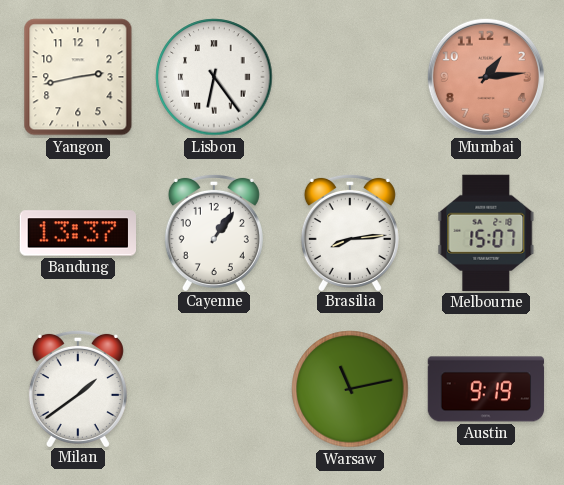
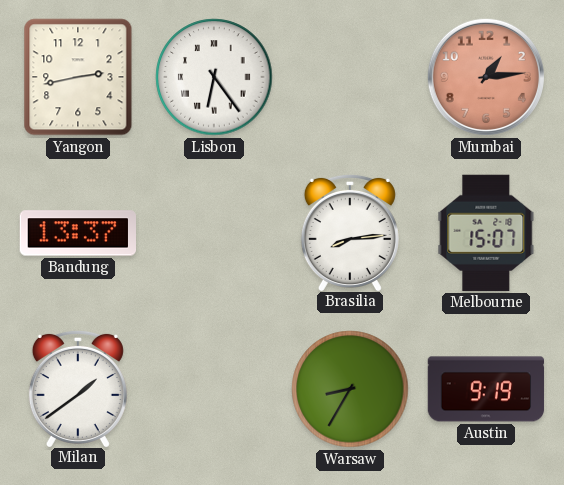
Cayenne: 1:06 -> none
Warsaw: 11:13 -> 8:35
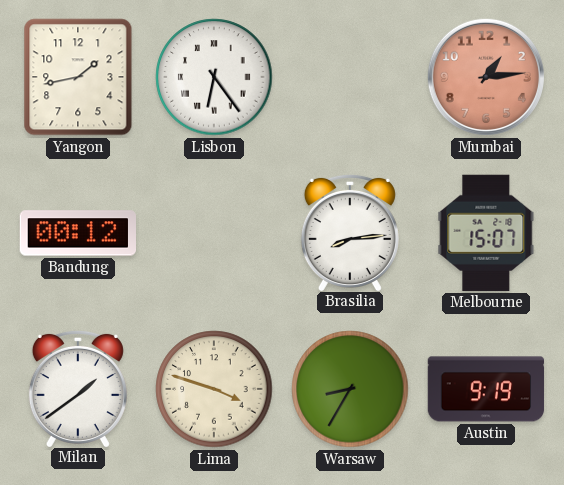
Yangon: 2:43 -> 1:43
Bandung: 13:37 -> 00:12
Lima: none -> 3:48
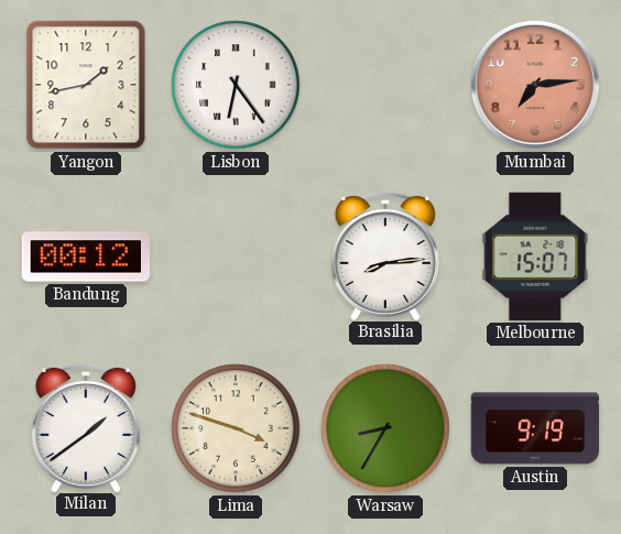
Mumbai: 1:14 -> 7:14
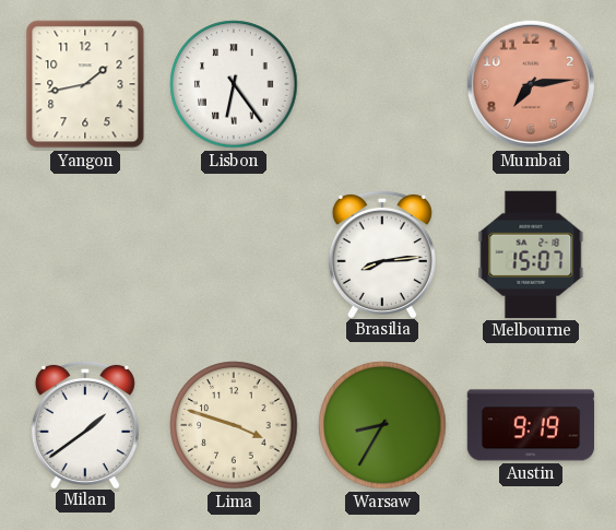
Bandung: 00:12 -> none
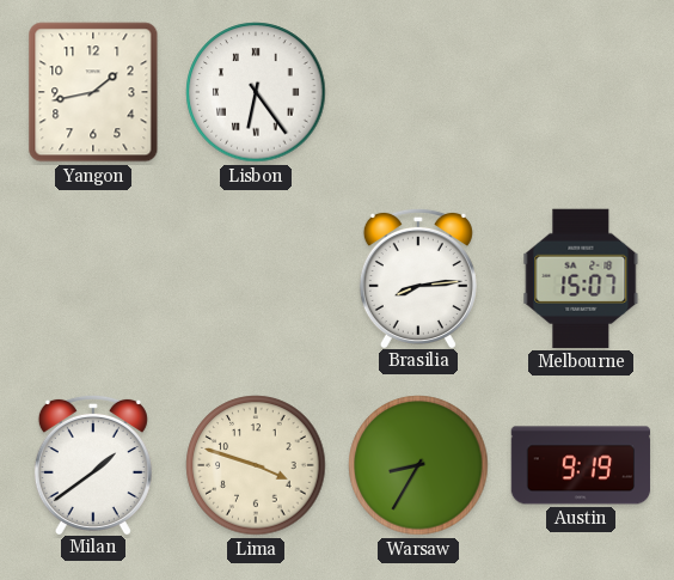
Mumbai: 7:14 -> none
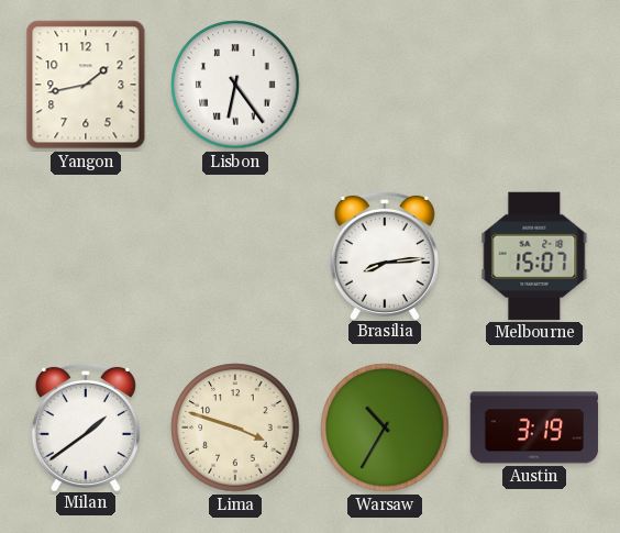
Warsaw: 8:35 -> 10:35
Austin: 9:19 -> 3:19
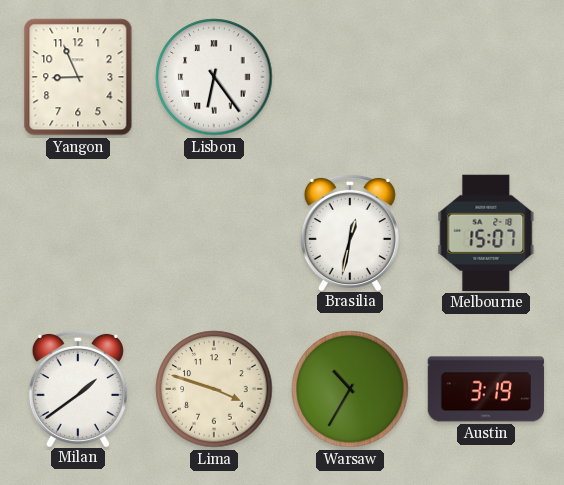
Yangon: 1:43 -> 8:56
Brasilia: 8:14 -> 12:32
